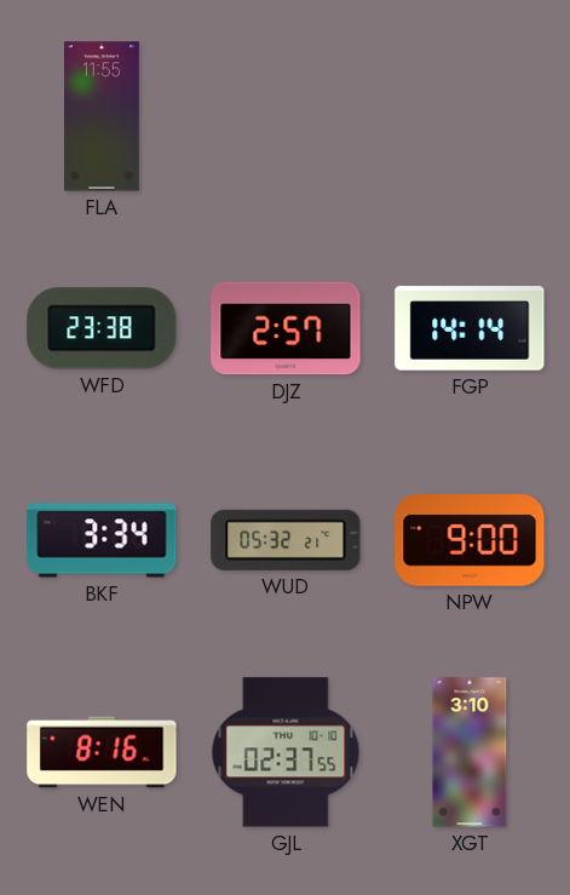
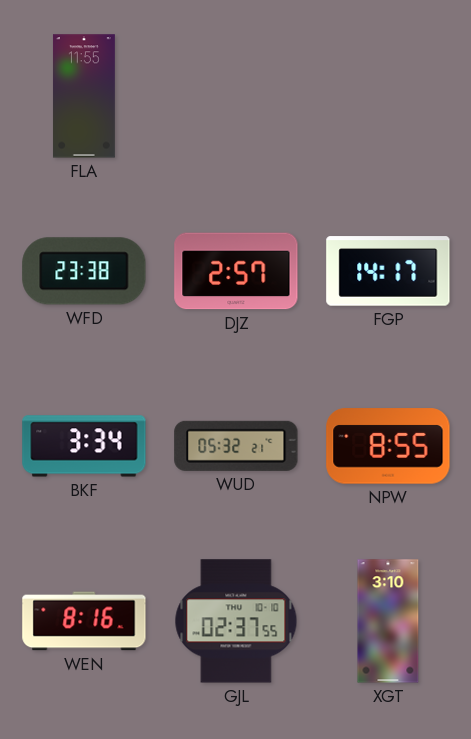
FGP: 14:14 -> 14:17
NPW: 9:00 -> 8:55
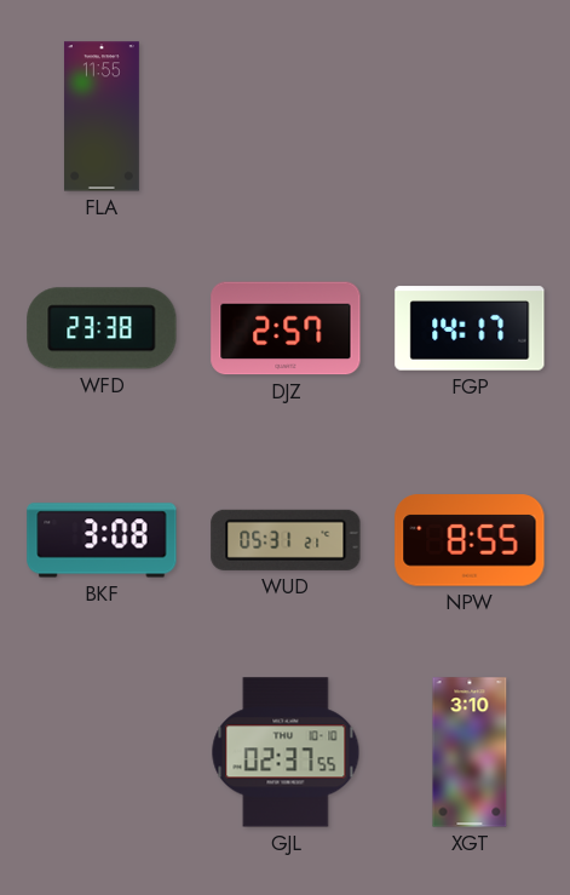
BKF: 3:34 -> 3:08
WUD: 05:32 -> 05:31
WEN: 8:16 -> none
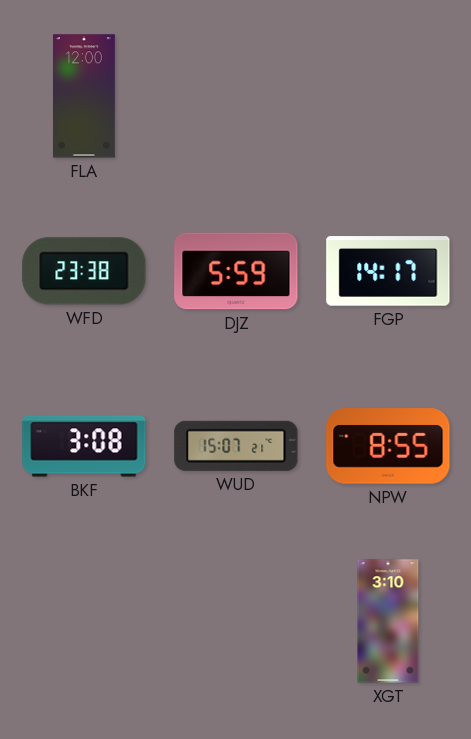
FLA: 11:55 -> 12:00
DJZ: 2:57 -> 5:59
WUD: 05:31 -> 15:07
GJL: 02:37 -> none
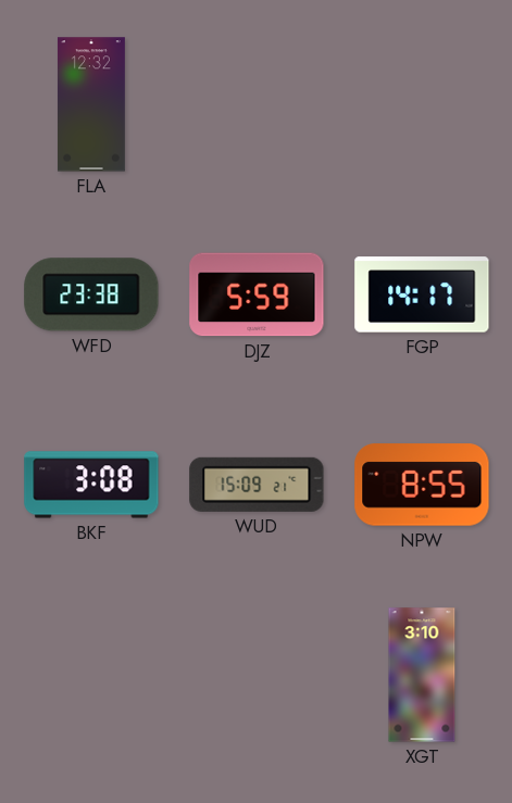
FLA: 12:00 -> 12:32
WUD: 15:07 -> 15:09
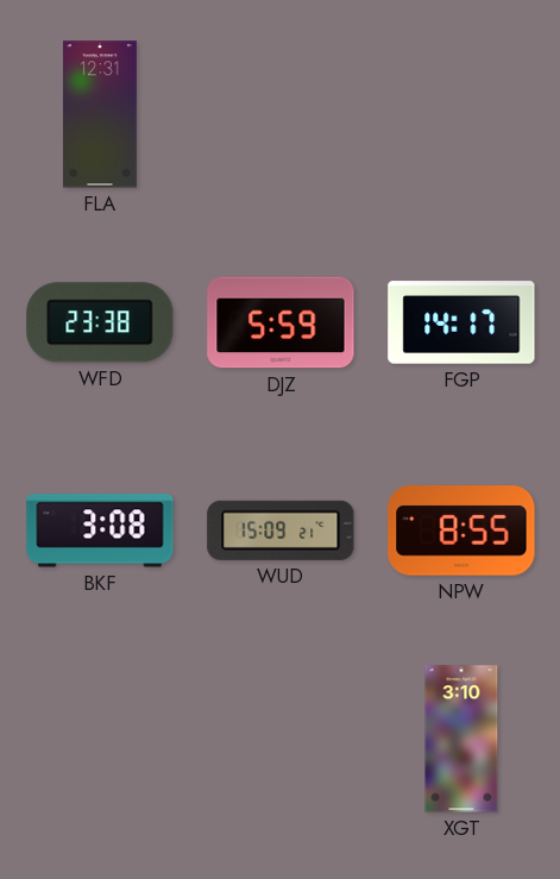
FLA: 12:32 -> 12:31
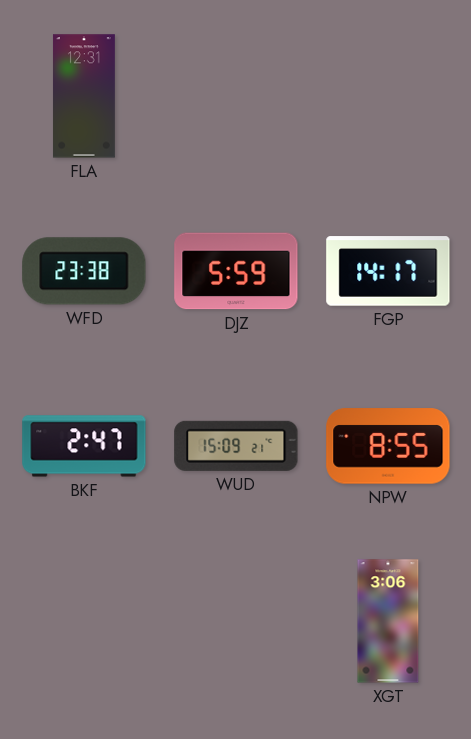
BKF: 3:08 -> 2:47
XGT: 3:10 -> 3:06
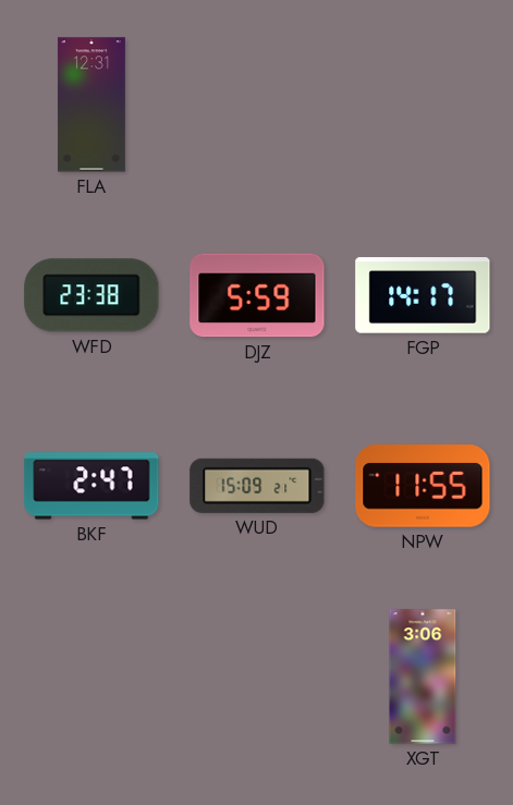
NPW: 8:55 -> 11:55
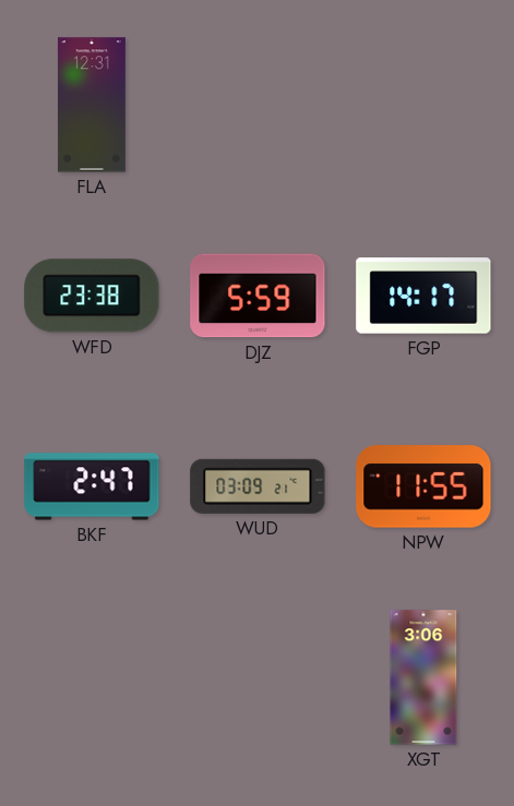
WUD: 15:09 -> 03:09
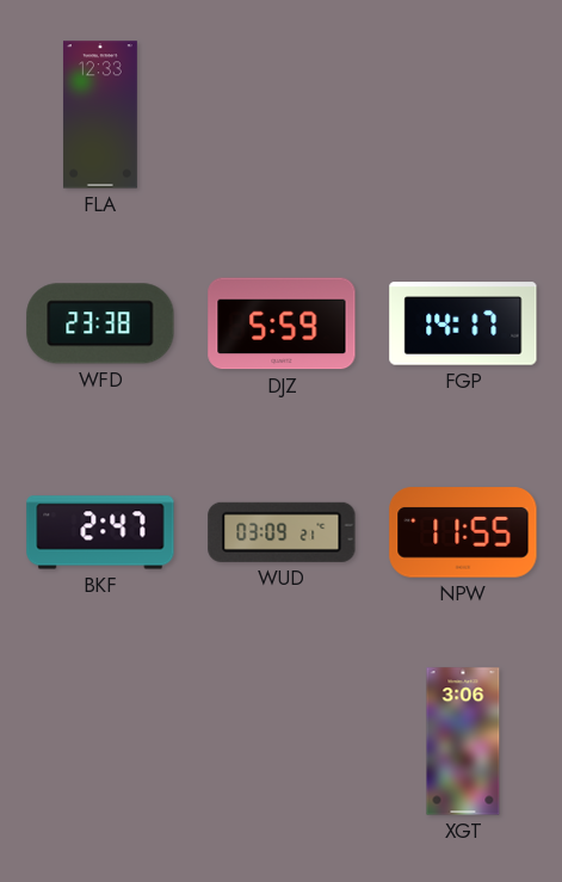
FLA: 12:31 -> 12:33
